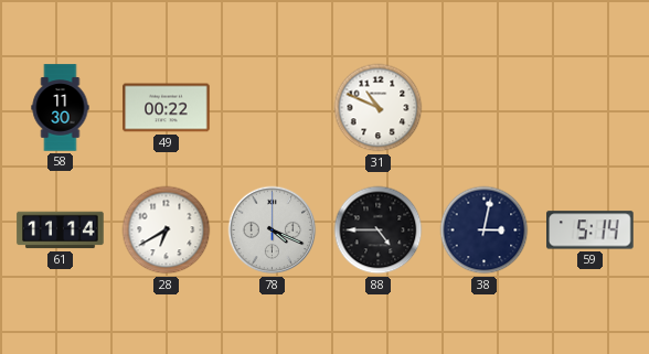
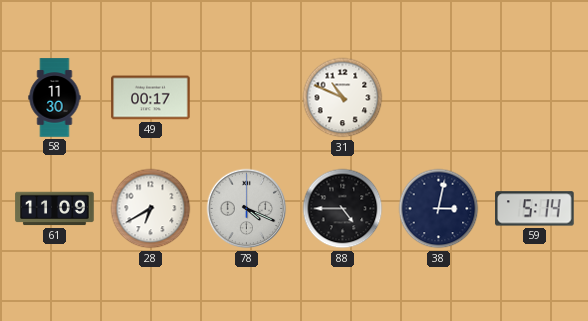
49: 00:22 -> 00:17
61: 11:14 -> 11:09
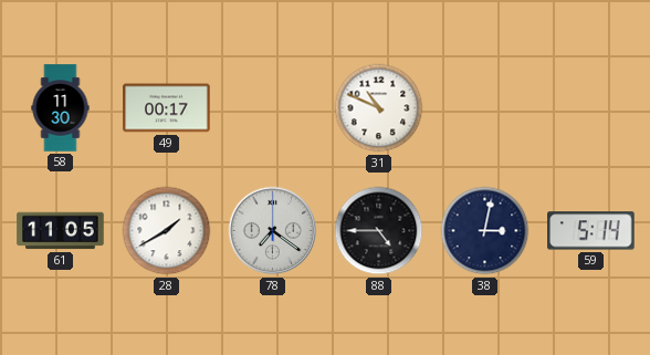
61: 11:09 -> 11:05
28: 6:40 -> 1:40
78: 4:19 -> 7:21
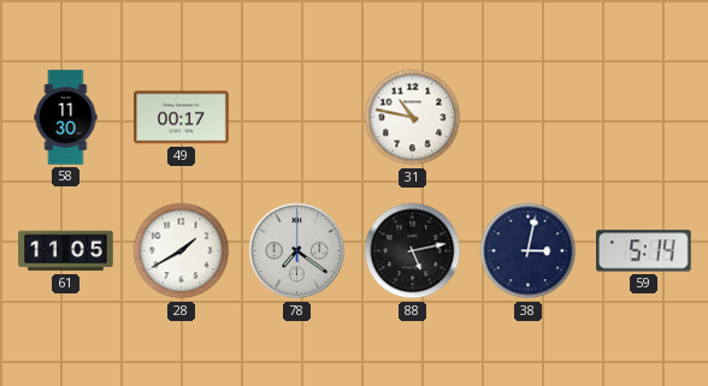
31: 10:49 -> 10:47
88: 4:45 -> 5:13
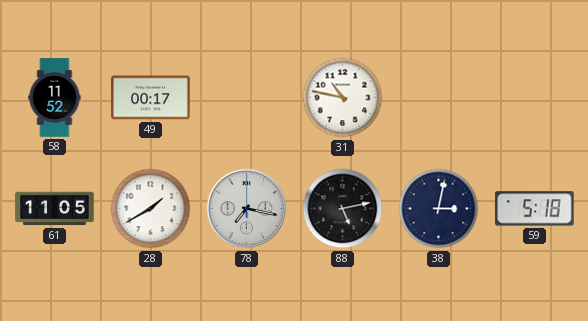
58: 11:30 -> 11:52
78: 7:21 -> 7:17
59: 5:14 -> 5:18
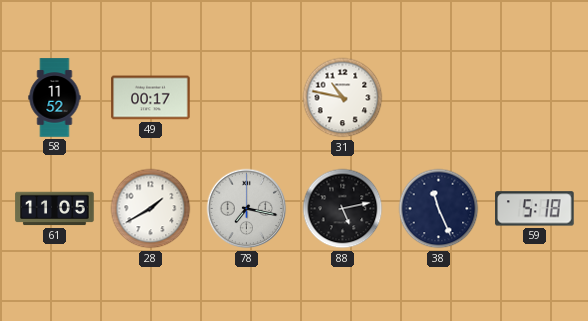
38: 3:02 -> 11:26
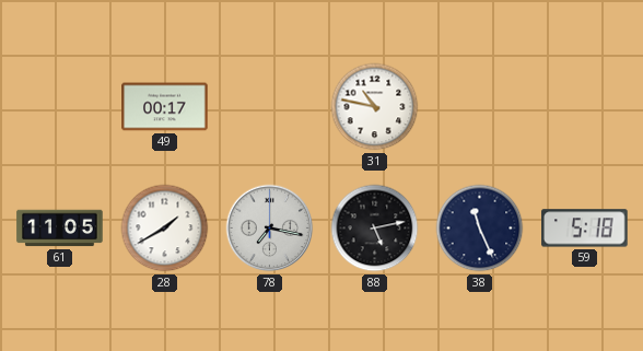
58: 11:52 -> none
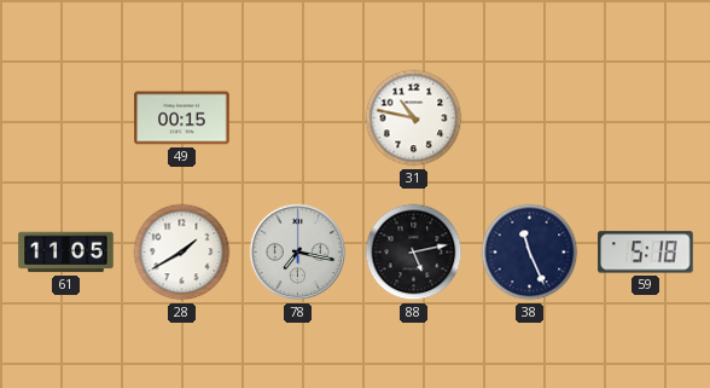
49: 00:17 -> 00:15
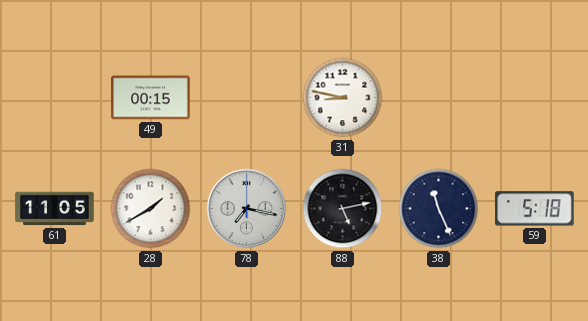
31: 10:47 -> 8:47
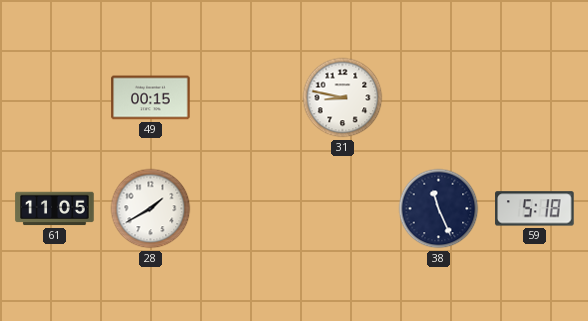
78: 7:17 -> none
88: 5:13 -> none
